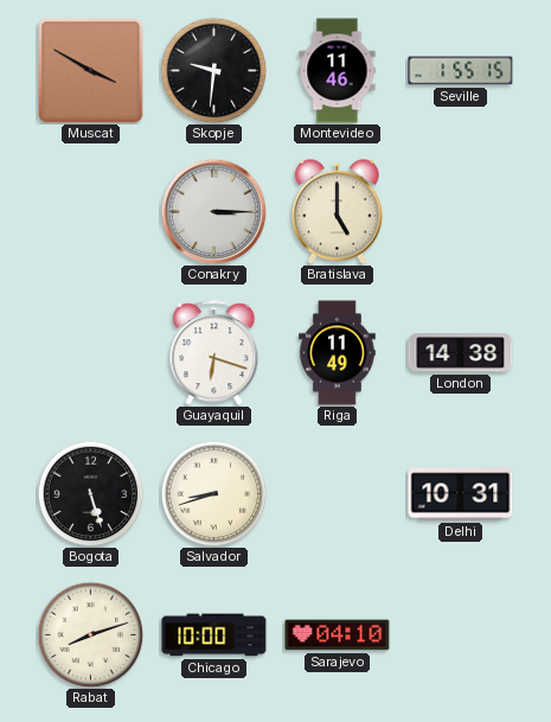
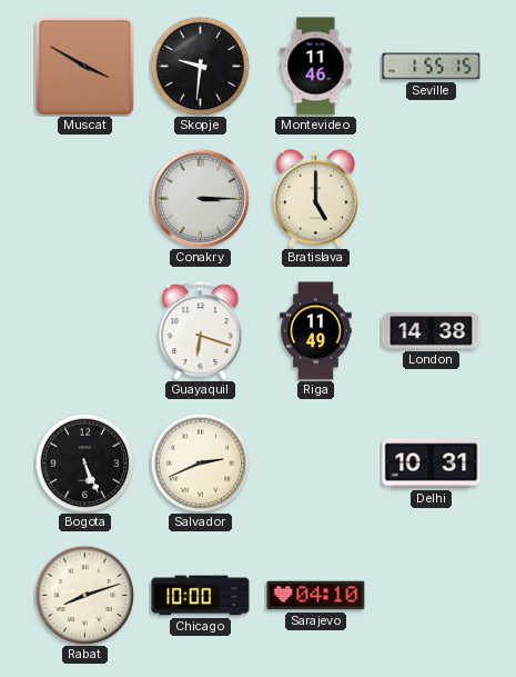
Bogota: 5:27 -> 5:26
Salvador: 8:42 -> 2:41
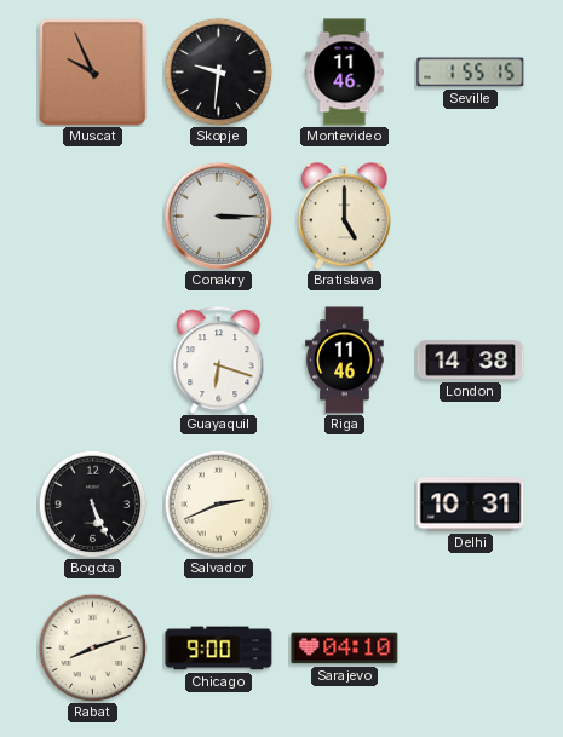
Muscat: 3:50 -> 9:56
Riga: 11:49 -> 11:46
Chicago: 10:00 -> 9:00
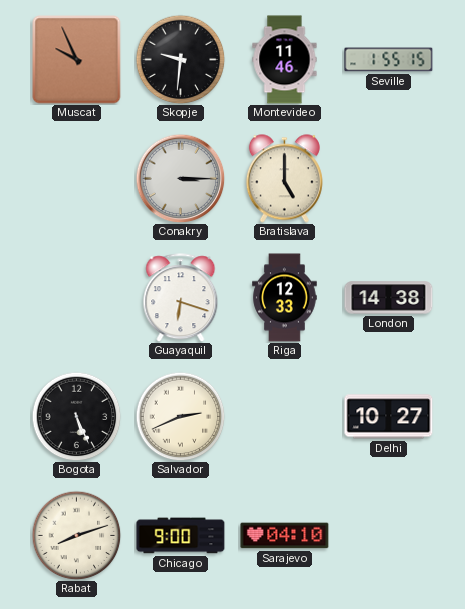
Riga: 11:46 -> 12:33
Delhi: 10:31 -> 10:27
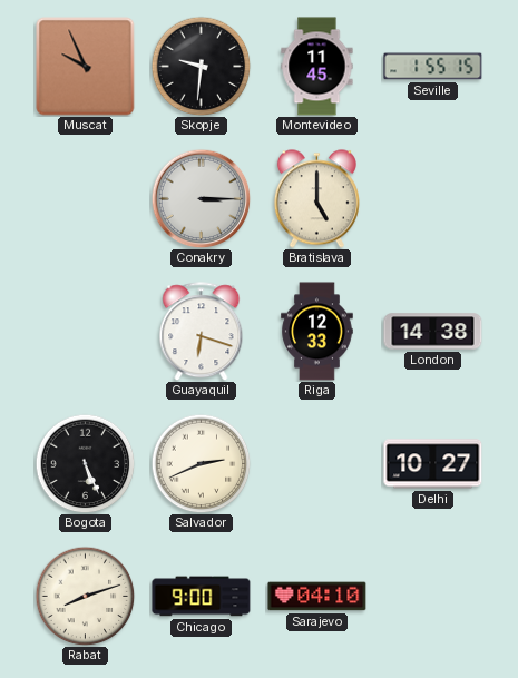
Montevideo: 11:46 -> 11:45
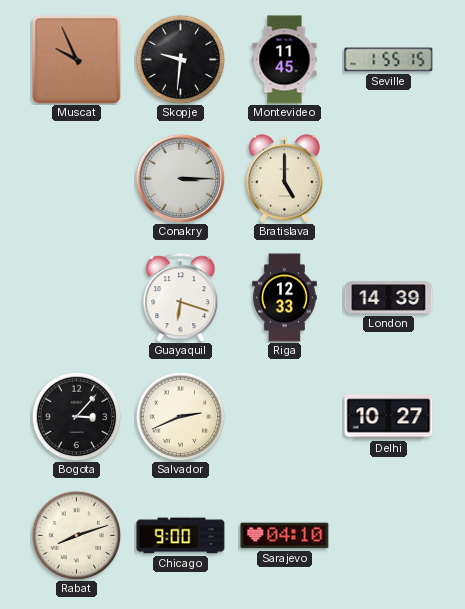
London: 14:38 -> 14:39
Bogota: 5:26 -> 3:07
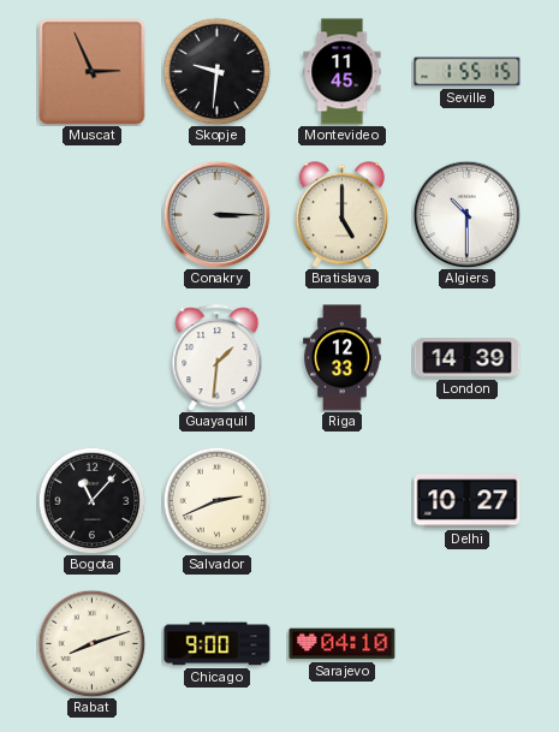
Muscat: 9:56 -> 2:56
Algiers: none -> 10:30
Guayaquil: 6:18 -> 1:31
Bogota: 3:07 -> 11:07
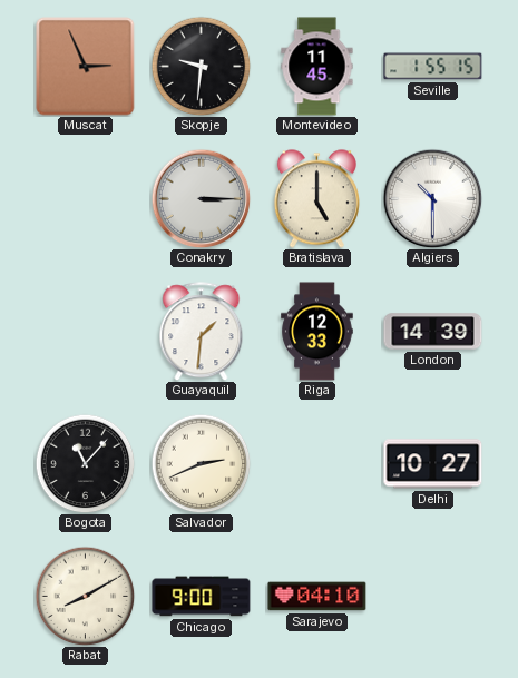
Rabat: 8:12 -> 8:10
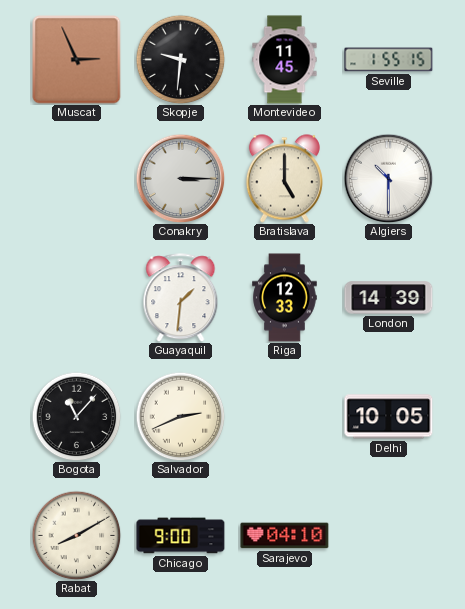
Delhi: 10:27 -> 10:05
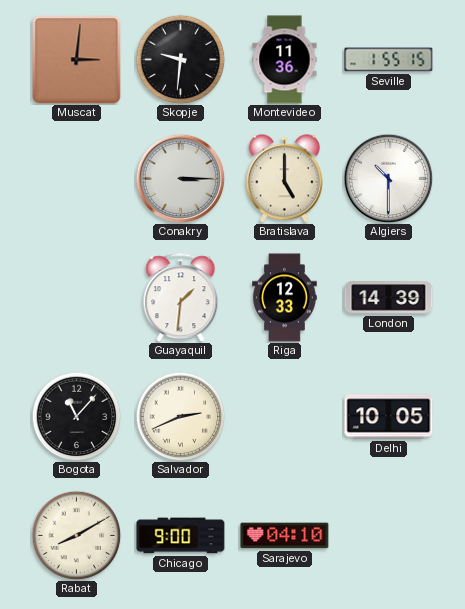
Muscat: 2:56 -> 3:01
Montevideo: 11:45 -> 11:36
